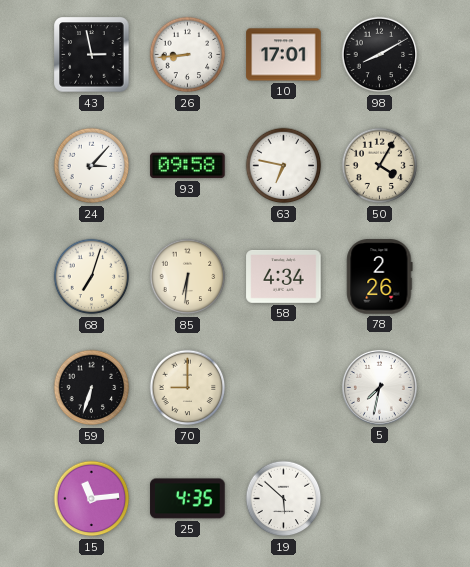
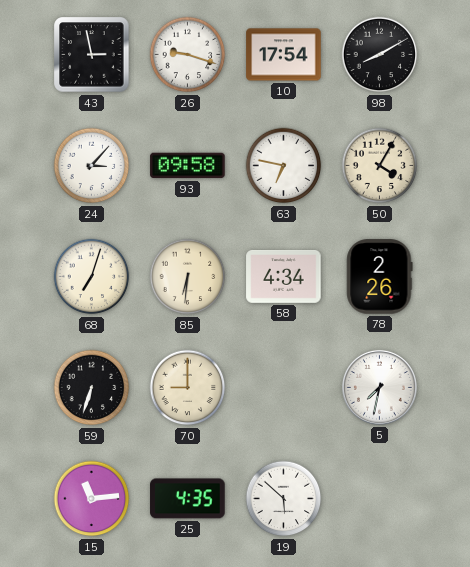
26: 8:44 -> 9:18
10: 17:01 -> 17:54
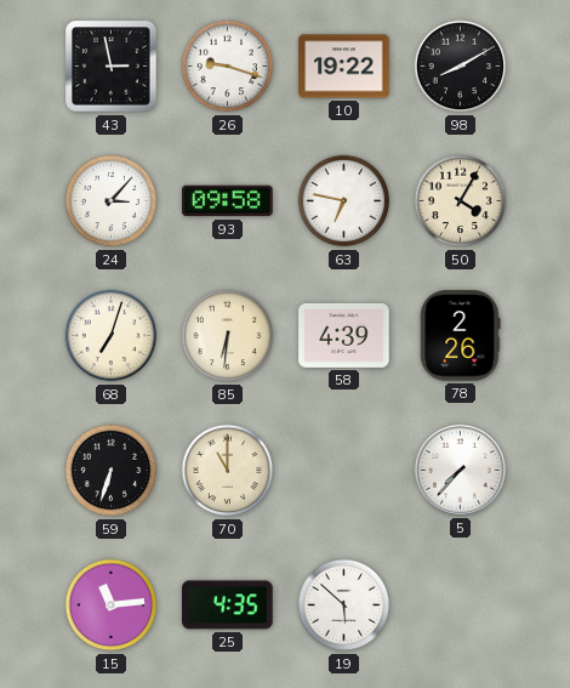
10: 17:54 -> 19:22
58: 4:34 -> 4:39
70: 9:00 -> 11:00
5: 7:32 -> 7:37
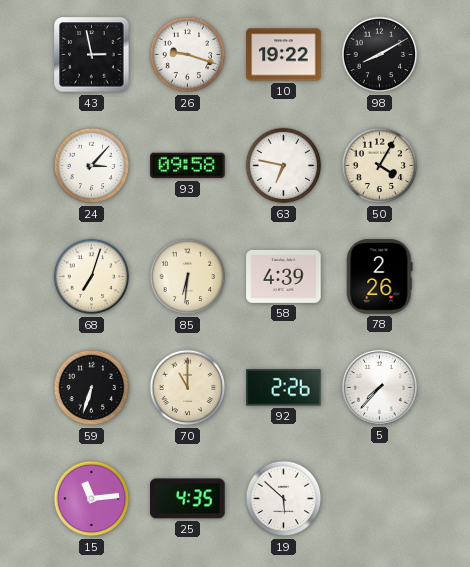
92: none -> 2:26
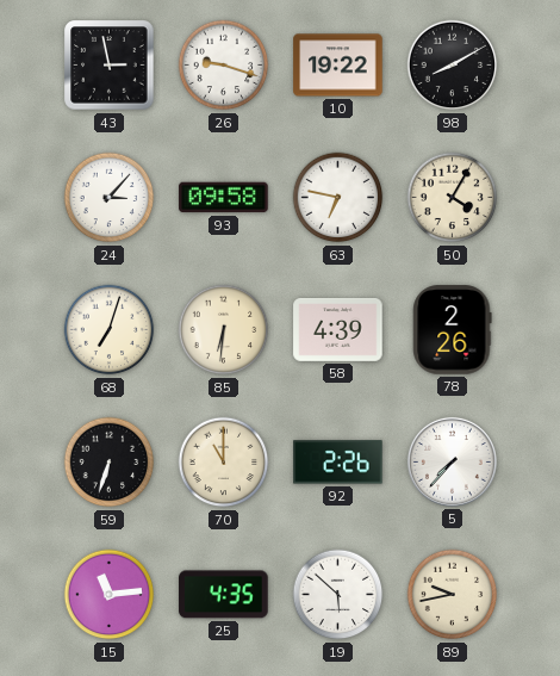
89: none -> 9:43
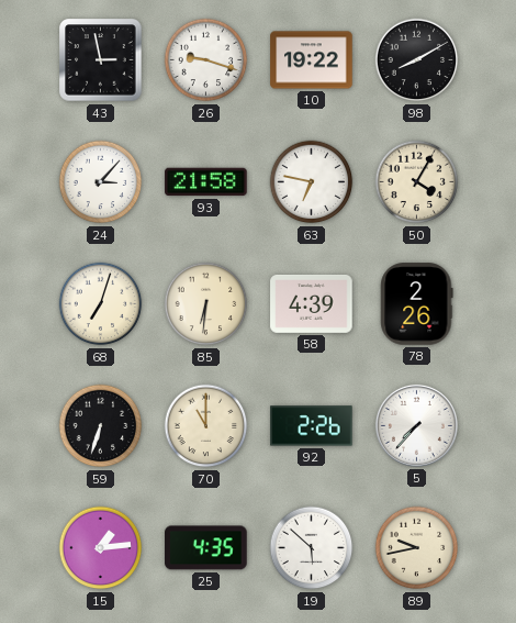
93: 09:58 -> 21:58
15: 11:14 -> 1:14
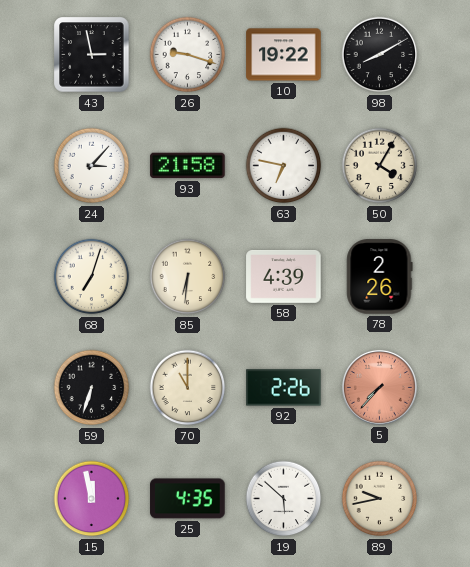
5 dial: white -> salmon
15: 1:14 -> 11:58
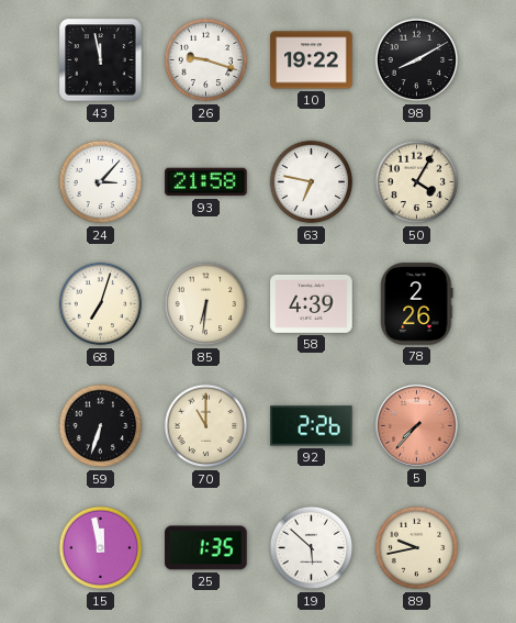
43: 2:58 -> 11:58
25: 4:35 -> 1:35
